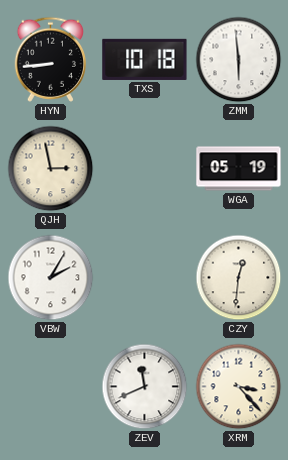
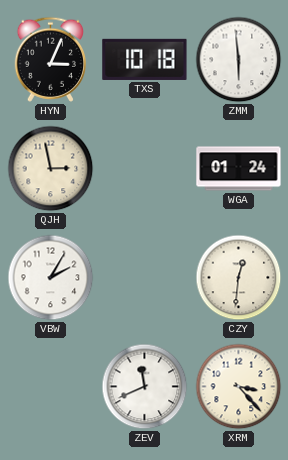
HYN: 8:44 -> 3:04
WGA: 05:19 -> 01:24
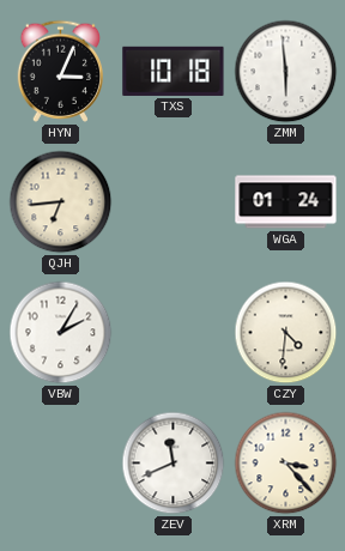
QJH: 2:58 -> 6:44
CZY: 12:31 -> 4:31
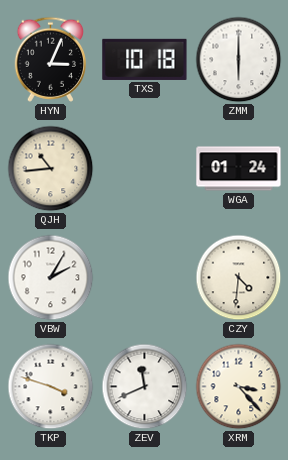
ZMM: 5:59 -> 6:00
QJH: 6:44 -> 10:44
TKP: none -> 3:48
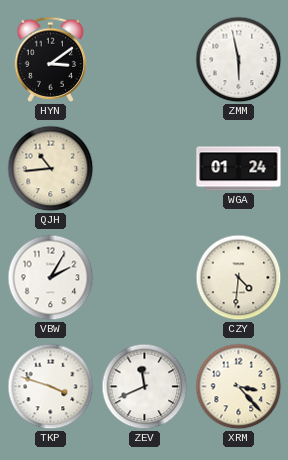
HYN: 3:04 -> 3:09
TXS: 10:18 -> none
ZMM: 6:00 -> 5:58
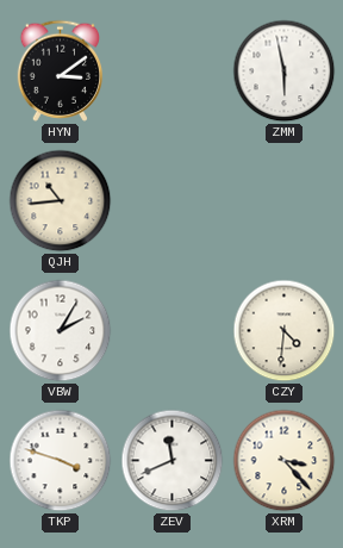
WGA: 01:24 -> none
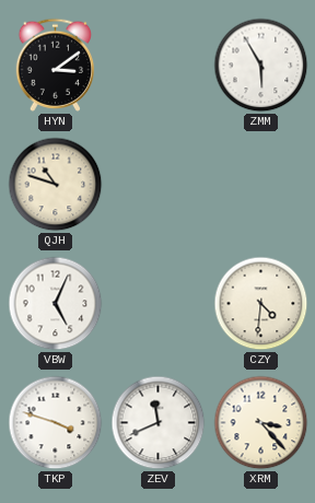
ZMM: 5:58 -> 5:55
QJH: 10:44 -> 10:48
VBW: 2:05 -> 5:04
